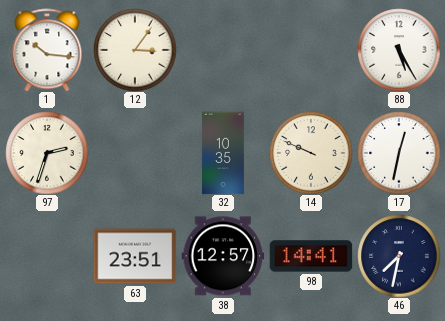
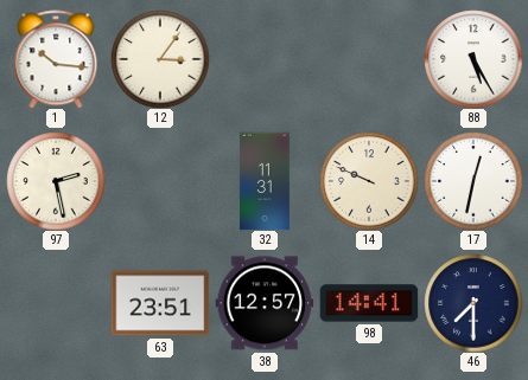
97: 2:33 -> 2:28
32: 10:35 -> 11:31
46: 7:32 -> 7:30
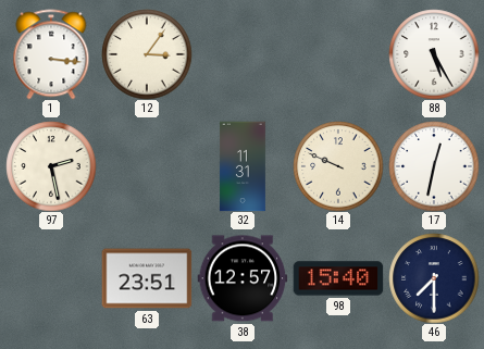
1: 10:16 -> 3:16
98: 14:41 -> 15:40
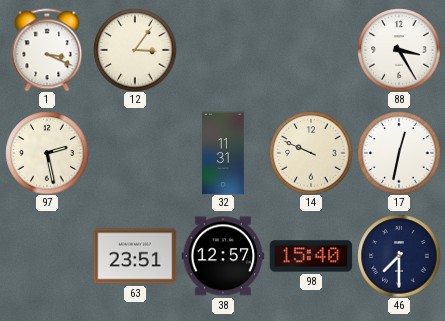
1: 3:16 -> 3:19
88: 5:25 -> 3:25
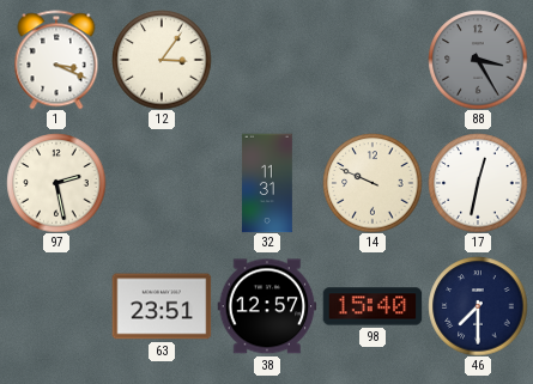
88 dial: white -> grey
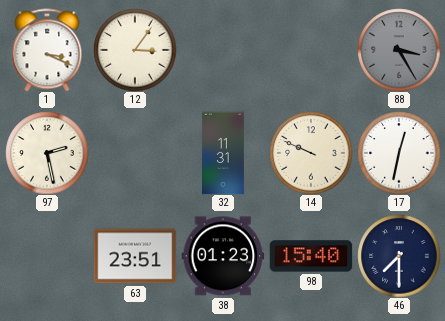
38: 12:57 -> 01:23
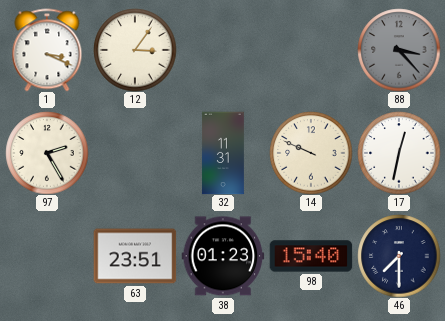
88: 3:25 -> 3:23
97: 2:28 -> 2:25
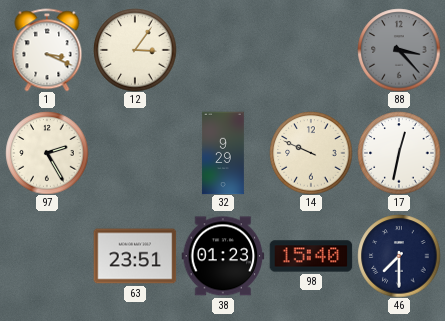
32: 11:31 -> 9:29
